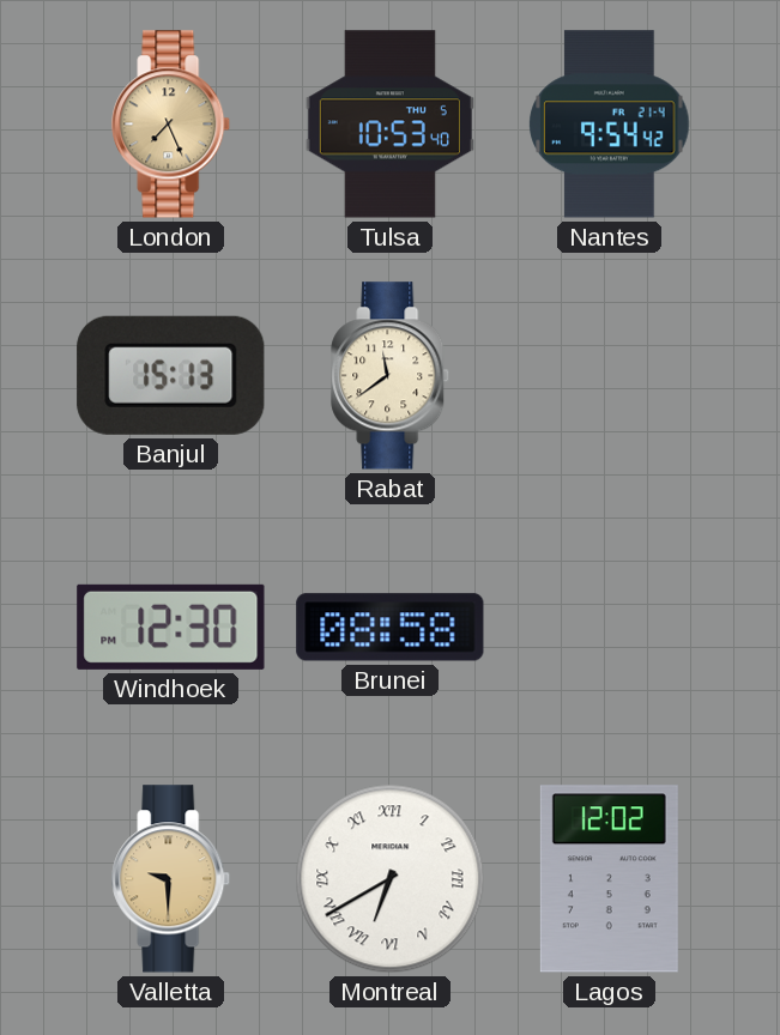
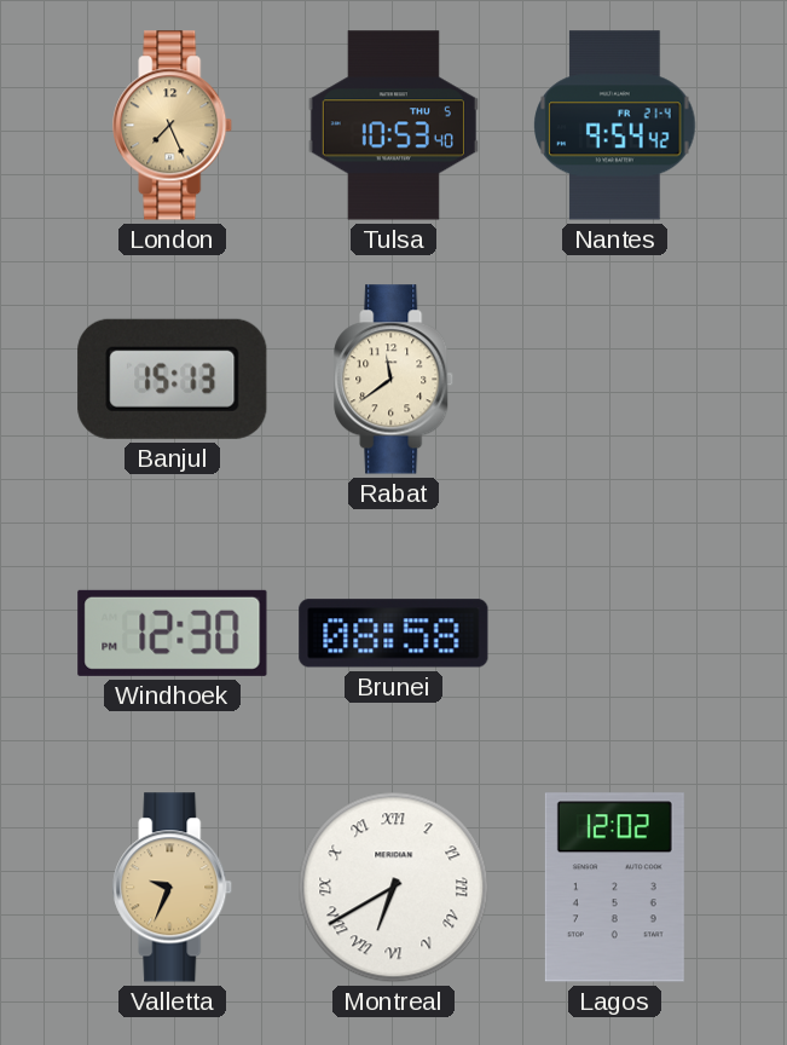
Valletta: 9:30 -> 9:34
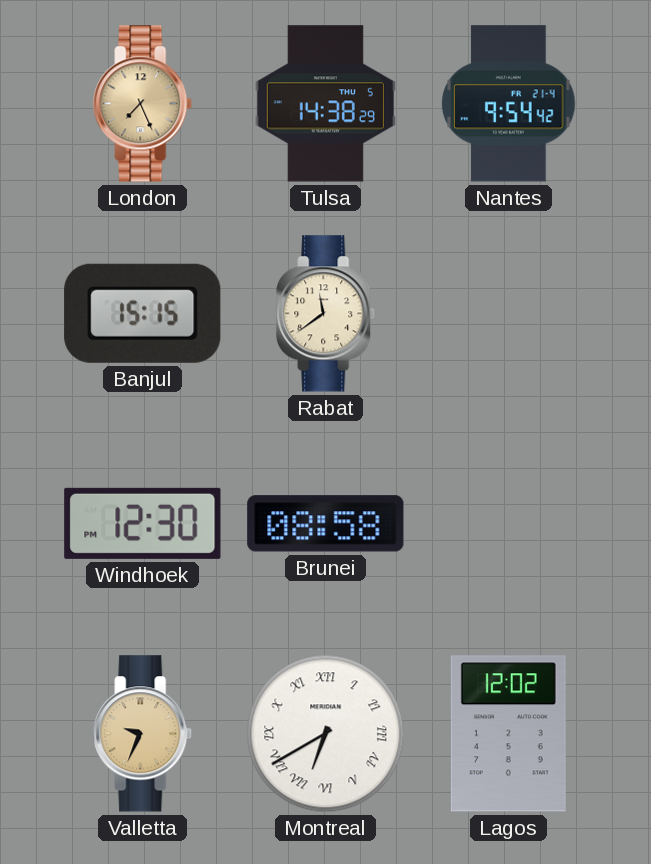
Tulsa: 10:53 -> 14:38
Banjul: 15:13 -> 15:15
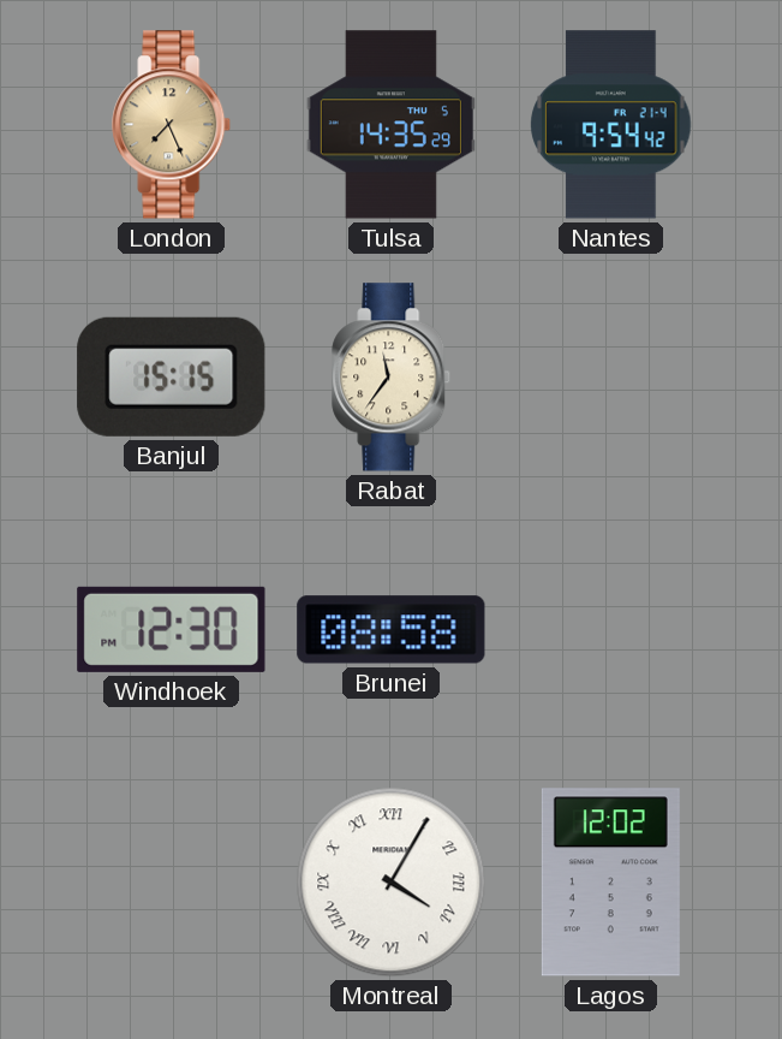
Tulsa: 14:38 -> 14:35
Rabat: 11:39 -> 11:36
Valletta: 9:34 -> none
Montreal: 6:40 -> 4:05
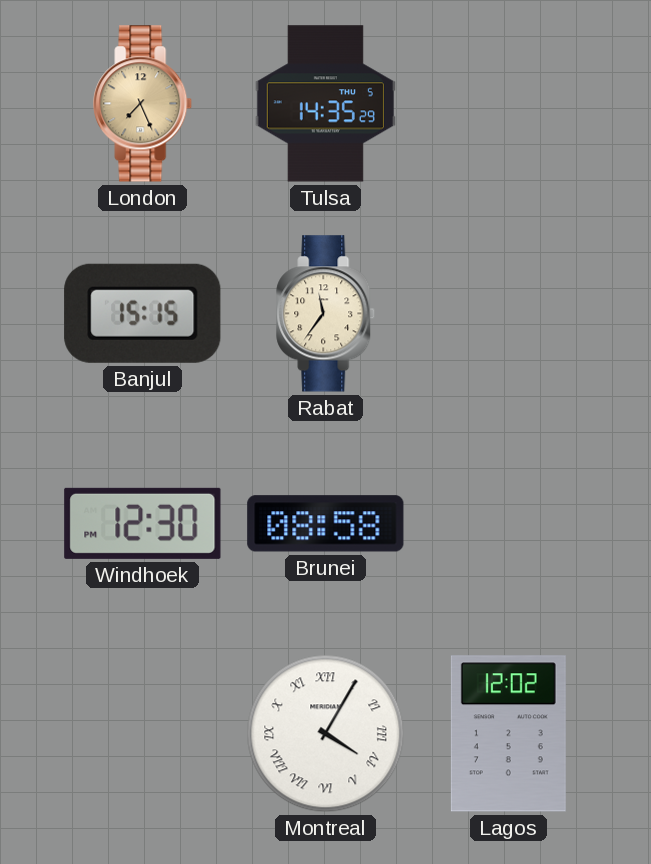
Nantes: 9:54 -> none
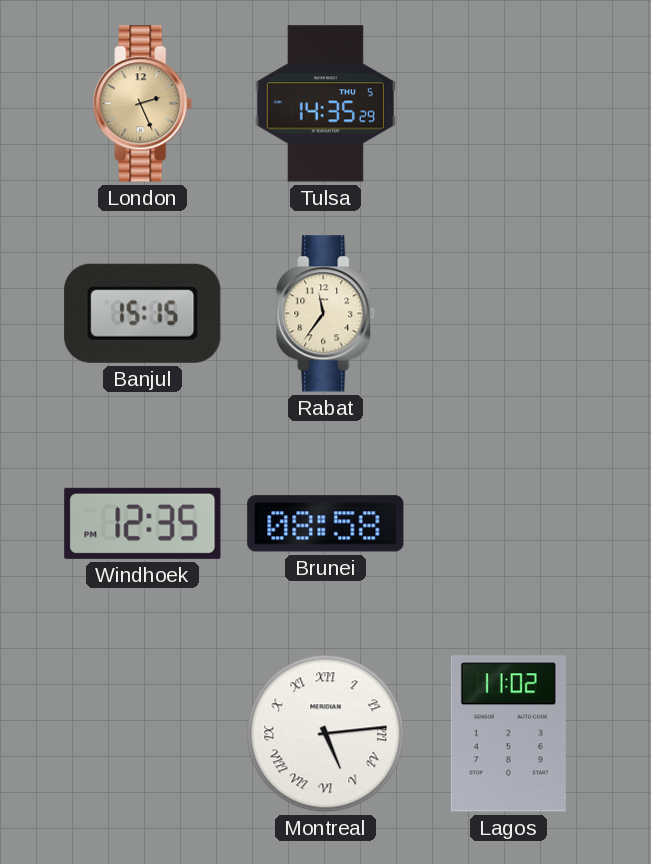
London: 7:26 -> 2:26
Windhoek: 12:30 -> 12:35
Montreal: 4:05 -> 5:14
Lagos: 12:02 -> 11:02
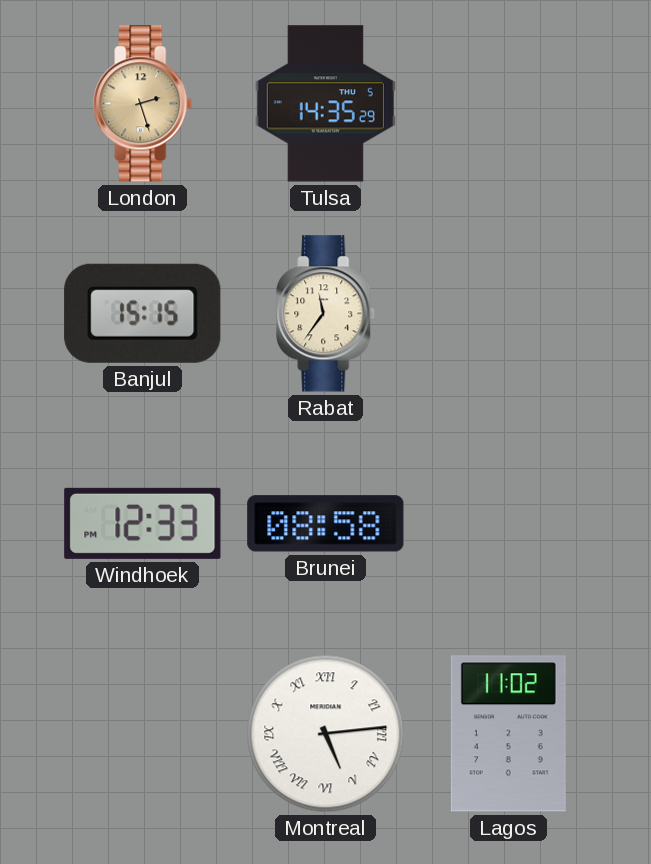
London: 2:26 -> 2:27
Windhoek: 12:35 -> 12:33
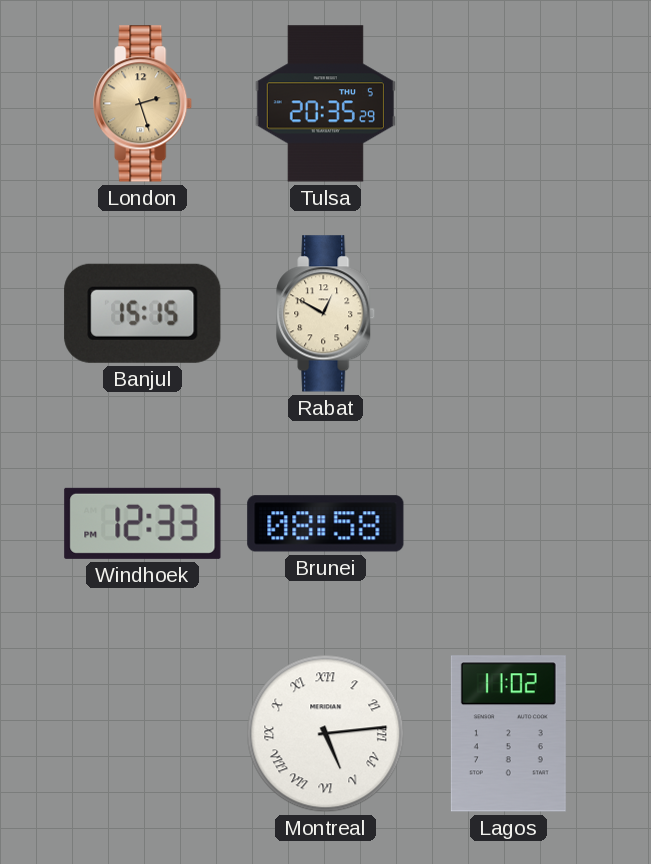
Tulsa: 14:35 -> 20:35
Rabat: 11:36 -> 12:50
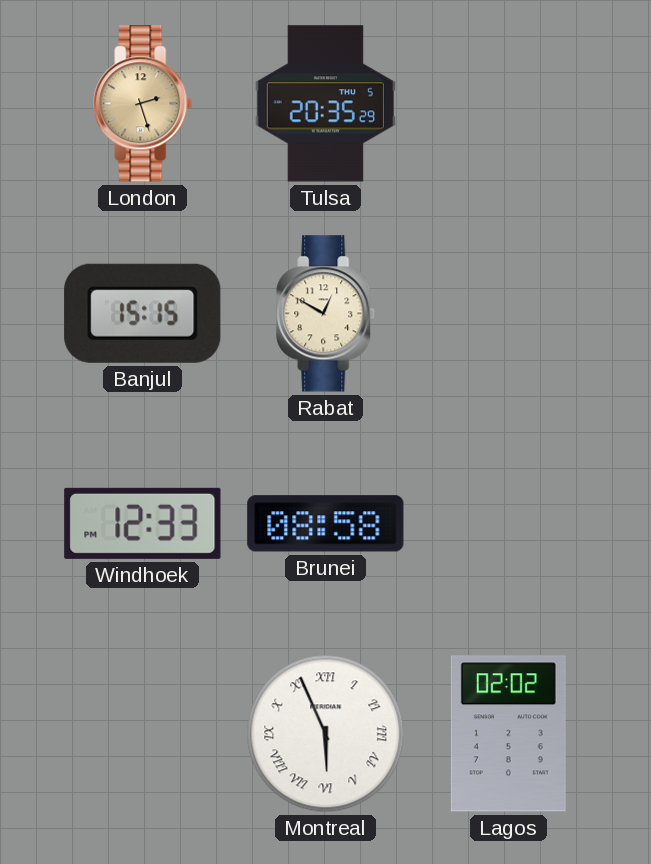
Montreal: 5:14 -> 5:56
Lagos: 11:02 -> 02:02
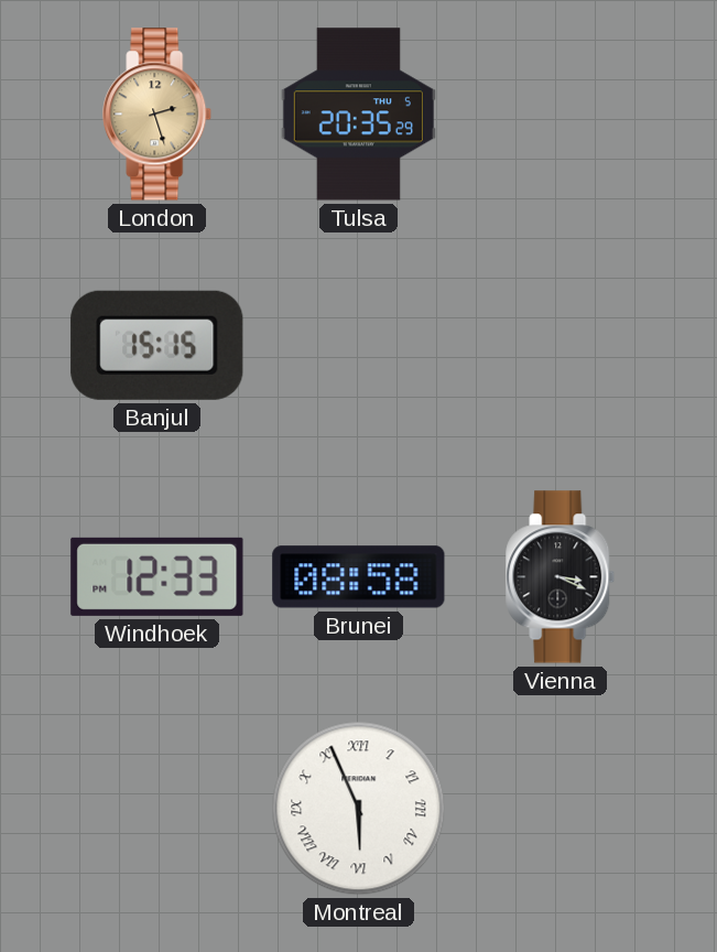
Rabat: 12:50 -> none
Vienna: none -> 3:19
Lagos: 02:02 -> none
